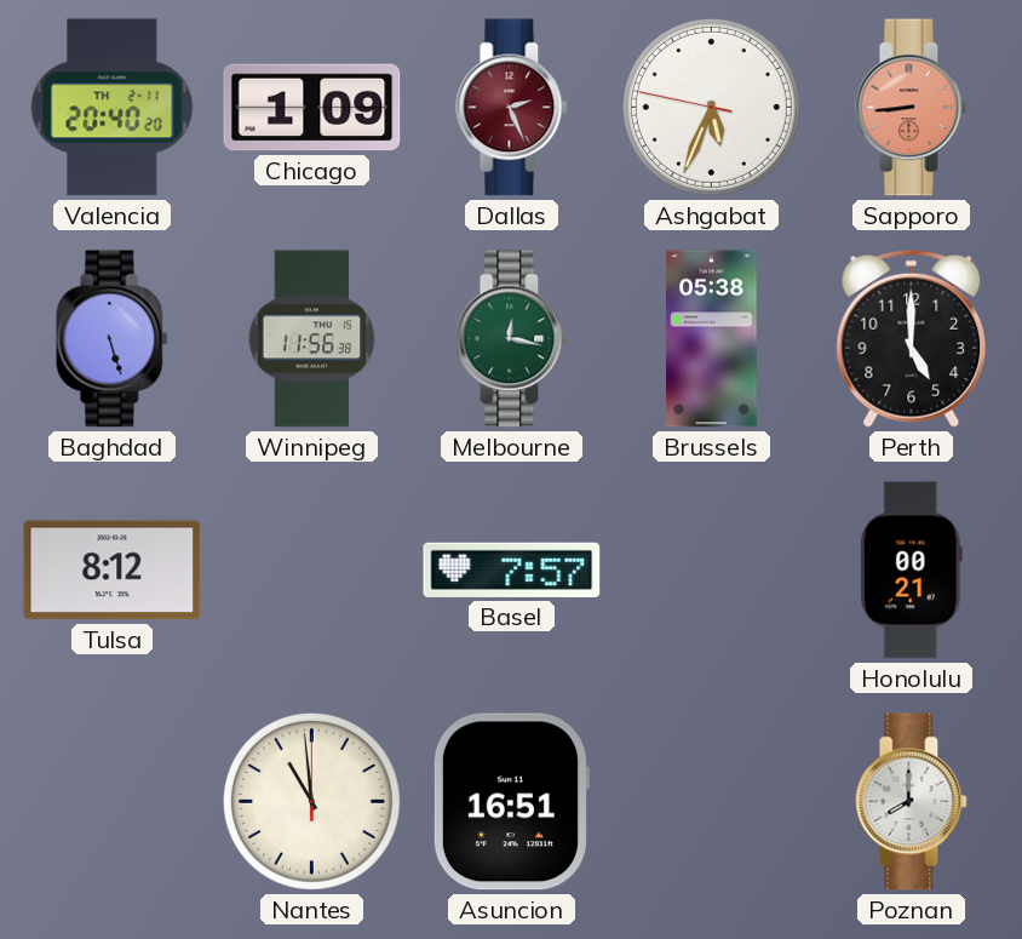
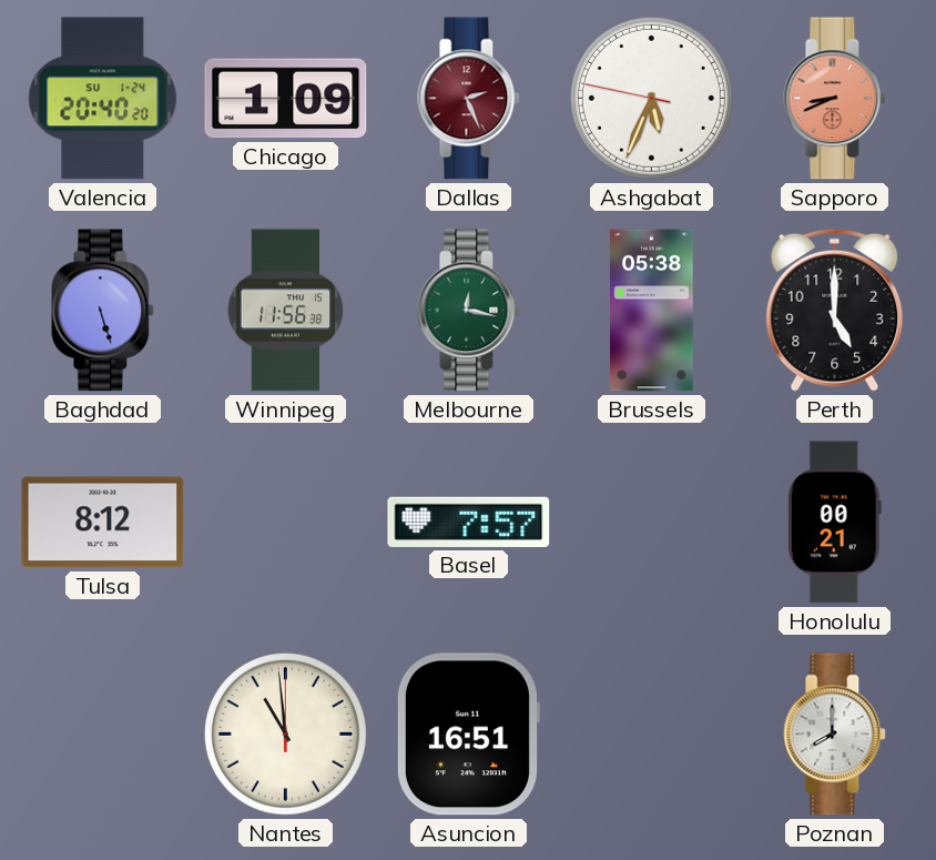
Valencia date: TH 2-11 -> SU 1-24
Sapporo: 8:44 -> 8:41
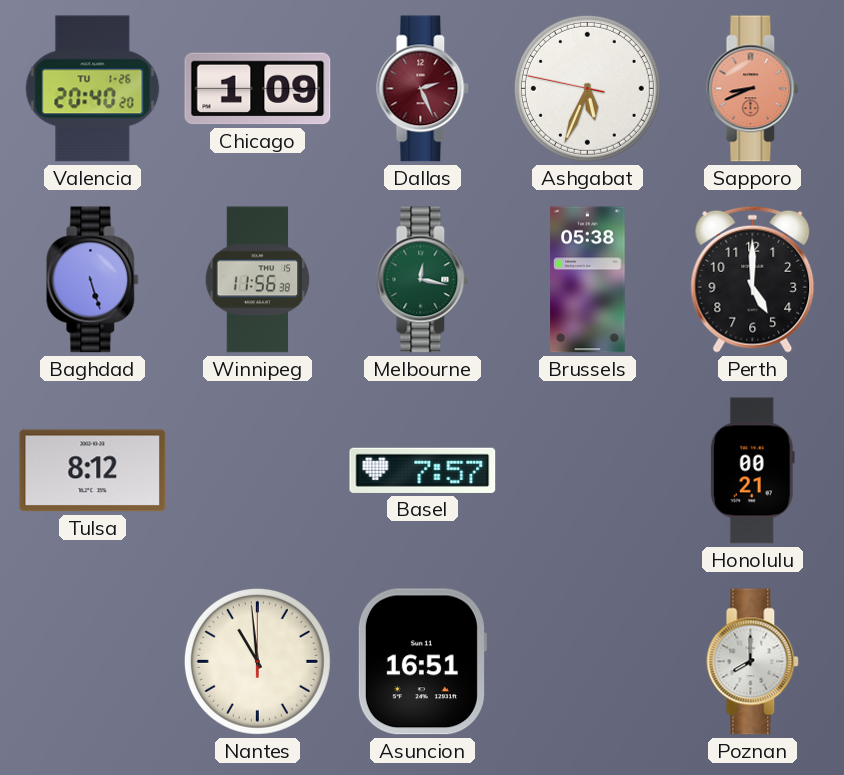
Valencia date: SU 1-24 -> TU 1-26
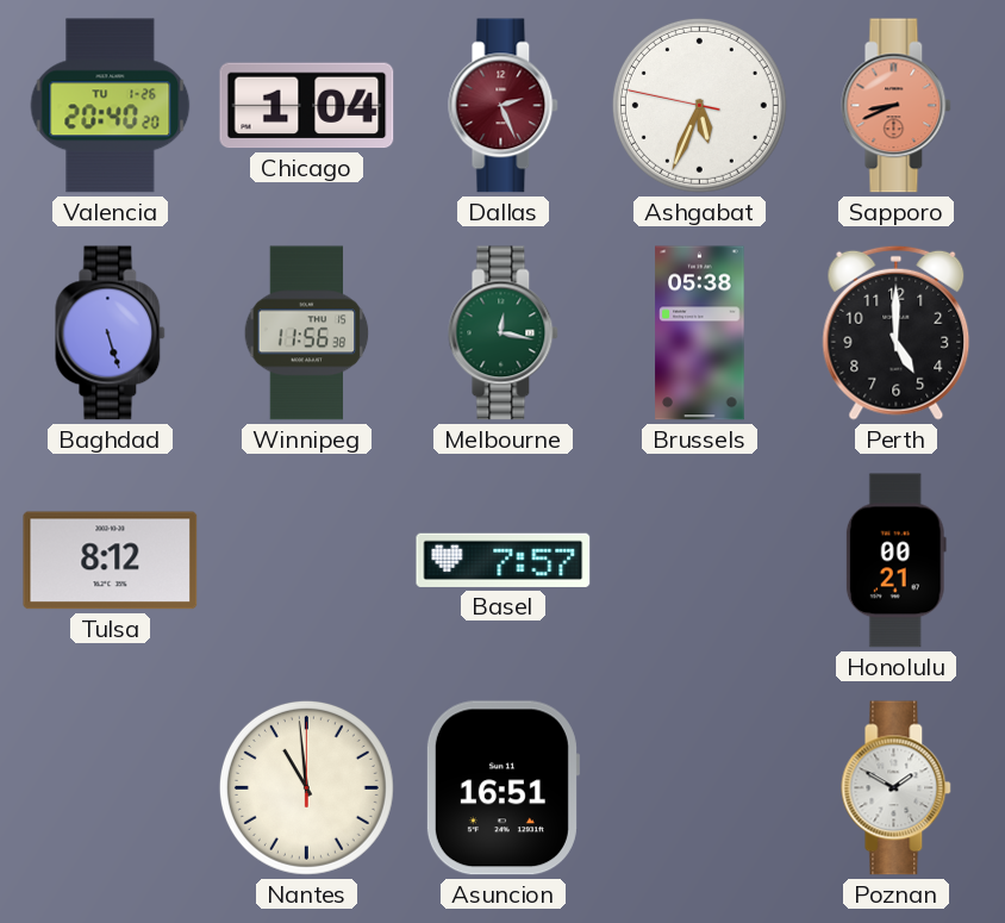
Chicago: 1:09 -> 1:04
Poznan: 8:00 -> 1:50
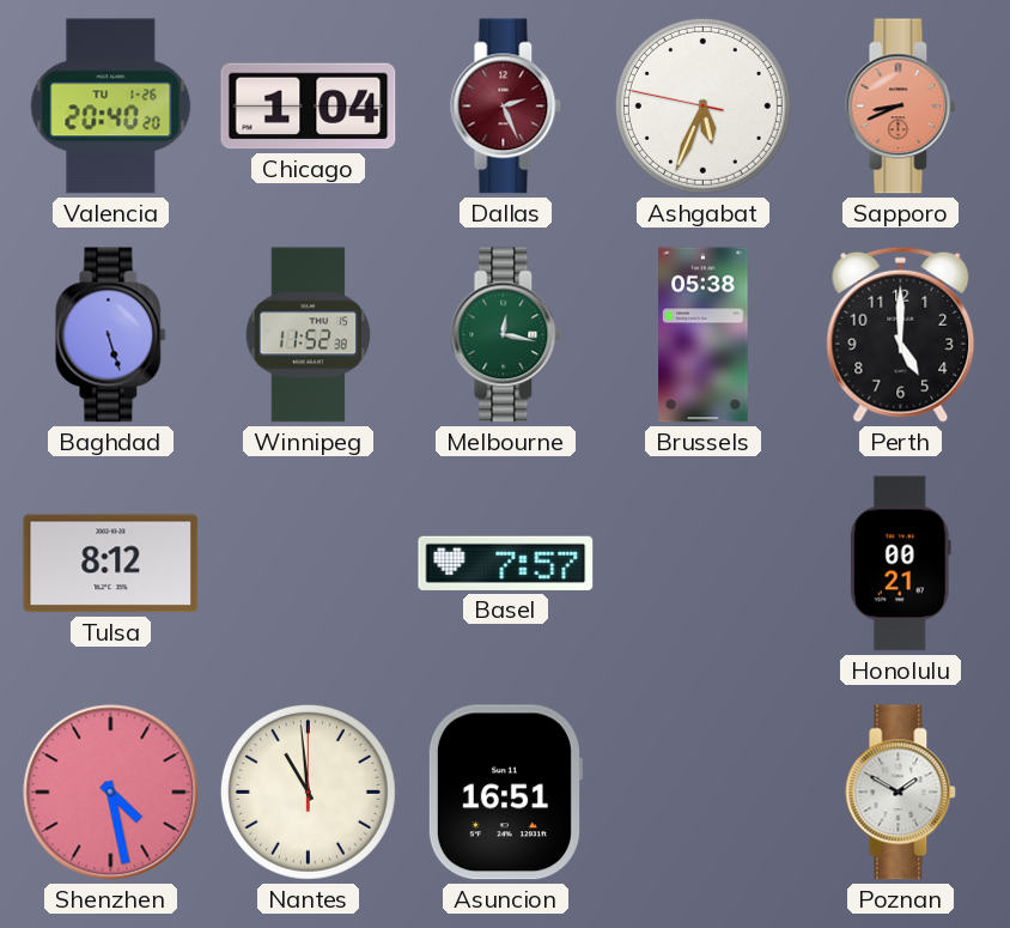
Winnipeg: 11:56 -> 11:52
Shenzhen: none -> 4:28
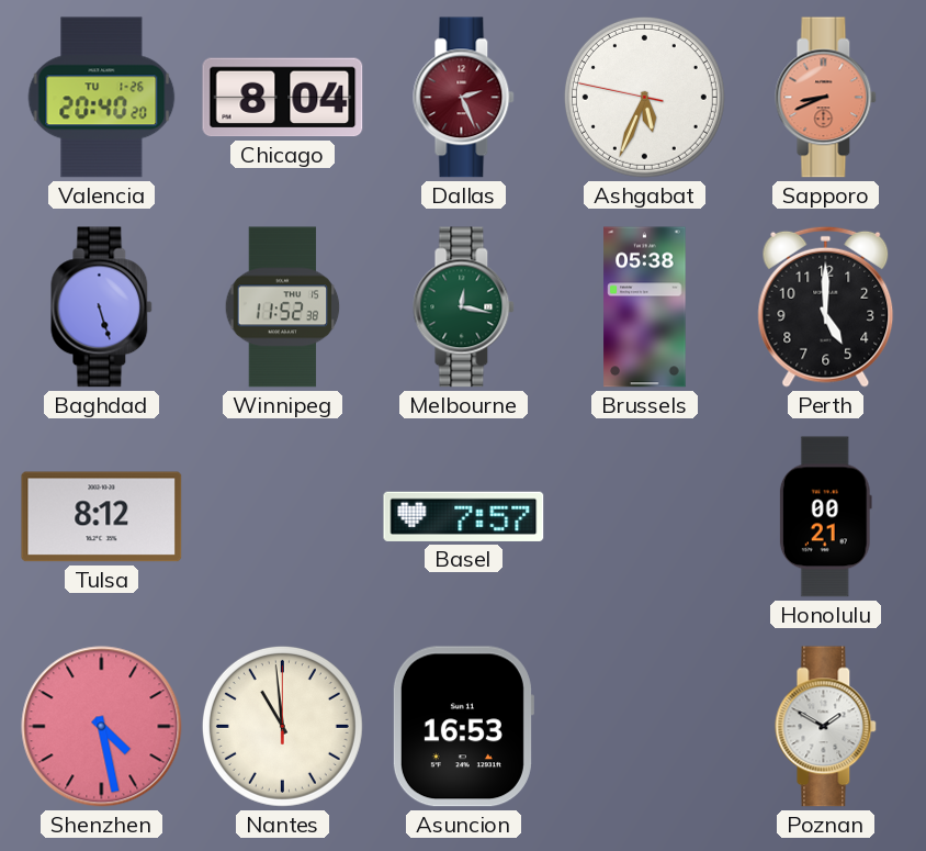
Chicago: 1:04 -> 8:04
Asuncion: 16:51 -> 16:53
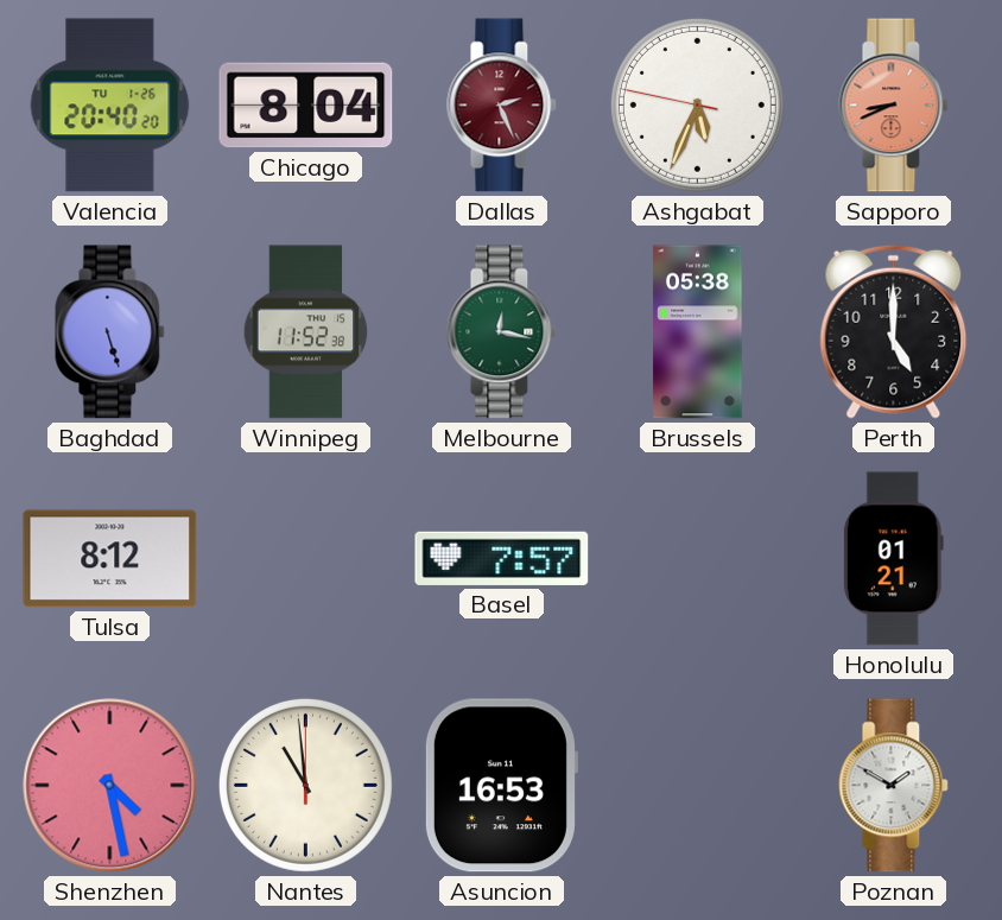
Honolulu: 00:21 -> 01:21
